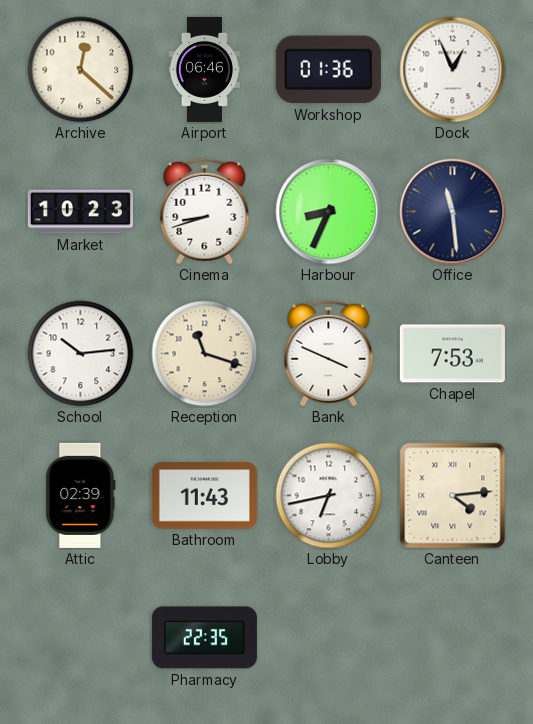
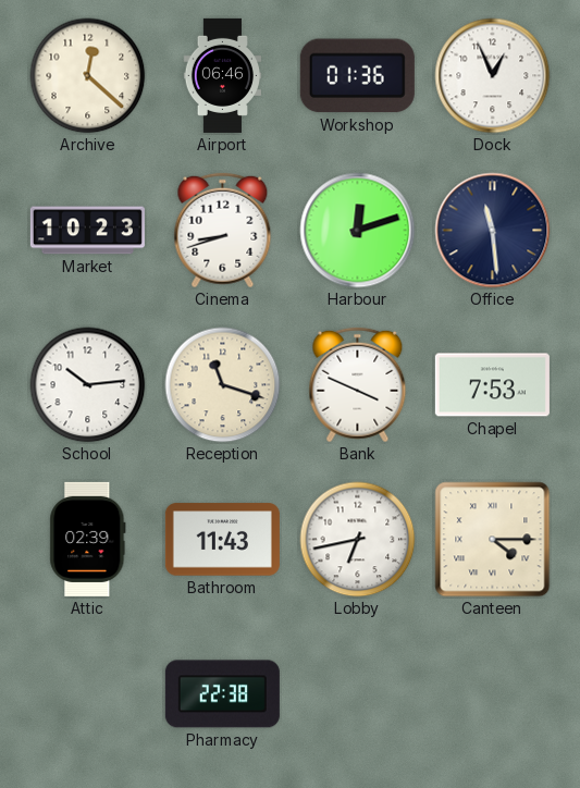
Harbour: 8:34 -> 12:12
Canteen: 4:14 -> 4:15
Pharmacy: 22:35 -> 22:38
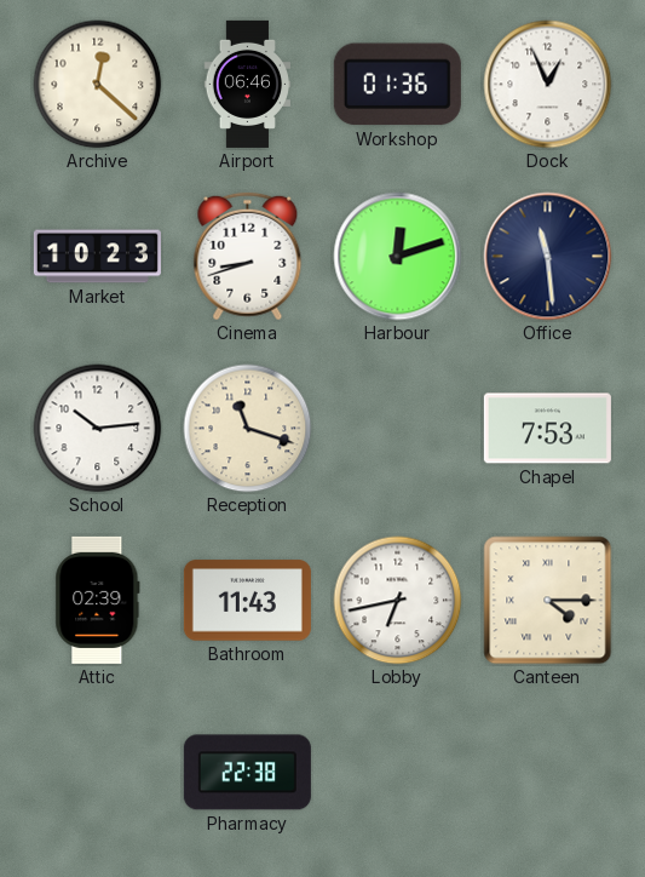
Bank: 3:49 -> none
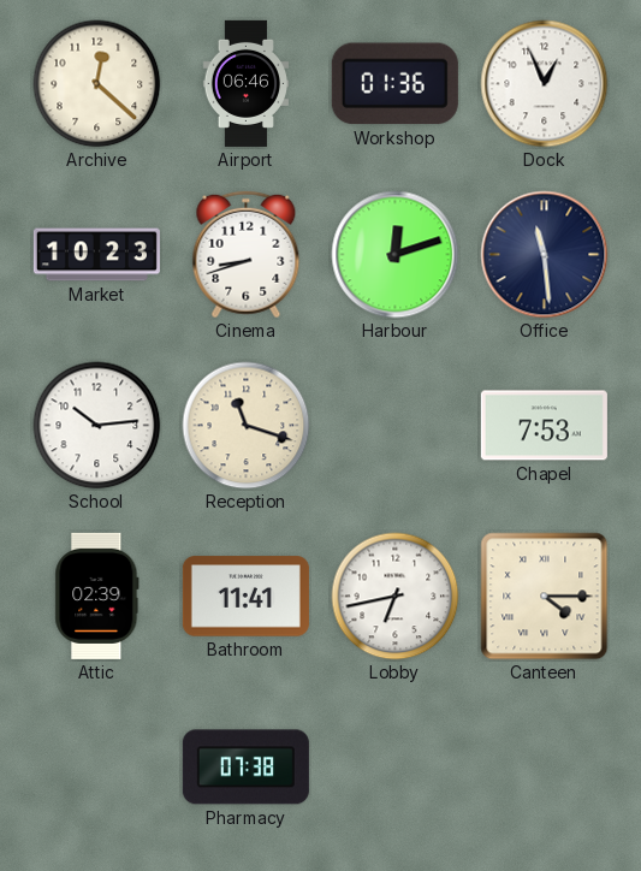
Bathroom: 11:43 -> 11:41
Pharmacy: 22:38 -> 07:38
